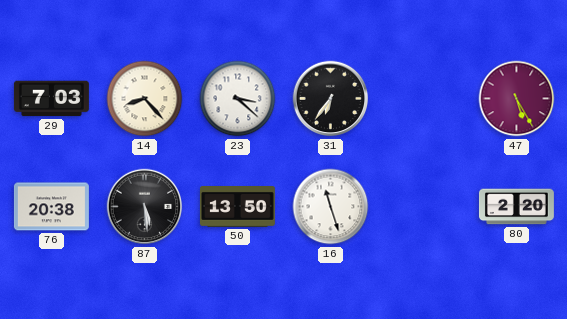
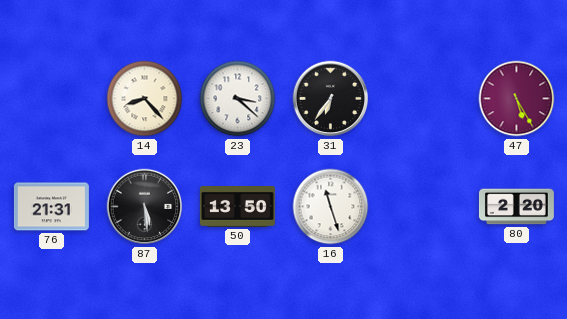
29: 7:03 -> none
76: 20:38 -> 21:31
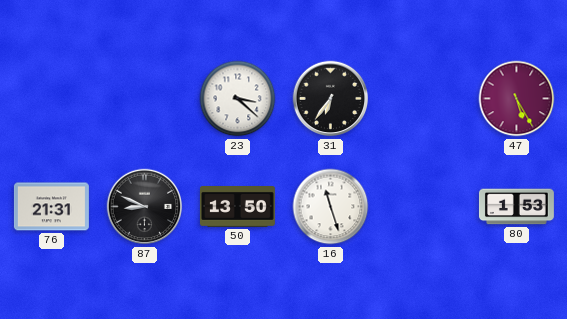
14: 8:23 -> none
87: 5:29 -> 8:49
80: 2:20 -> 1:53
